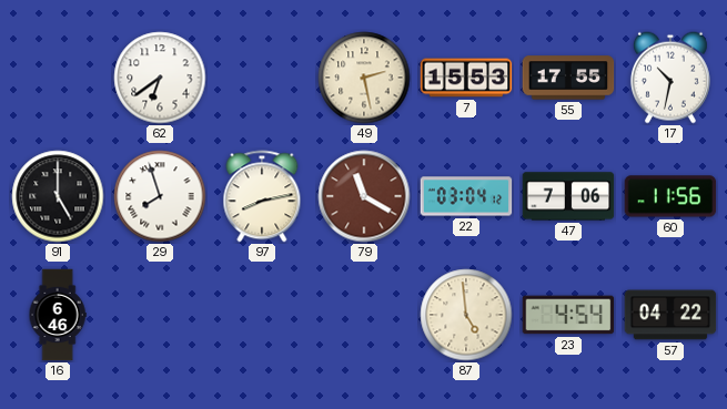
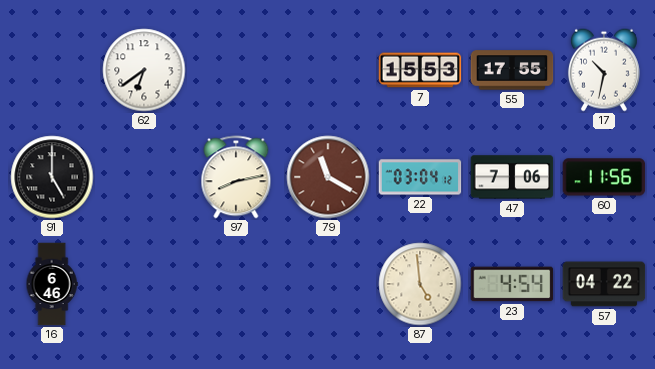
49: 2:28 -> none
29: 7:57 -> none
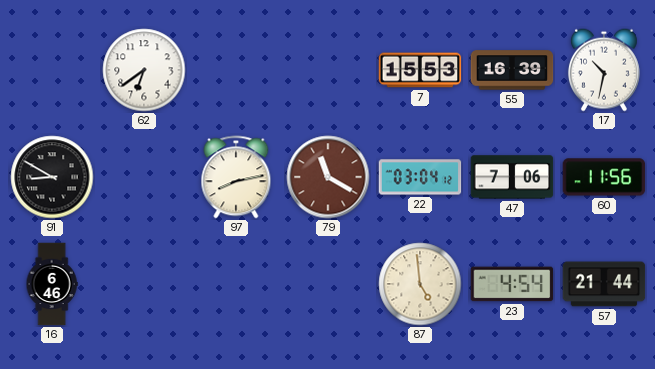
55: 17:55 -> 16:39
91: 5:00 -> 8:50
57: 04:22 -> 21:44
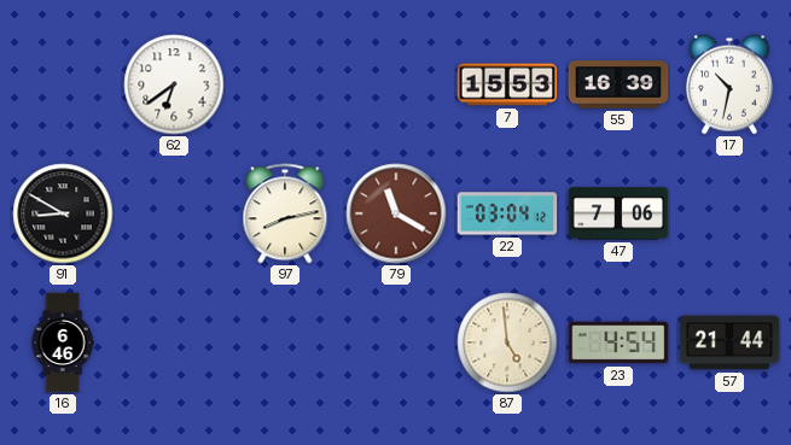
60: 11:56 -> none
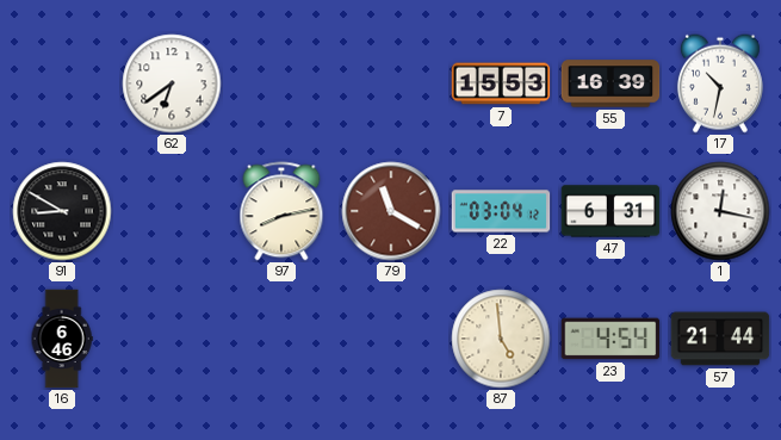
47: 7:06 -> 6:31
1: none -> 12:17
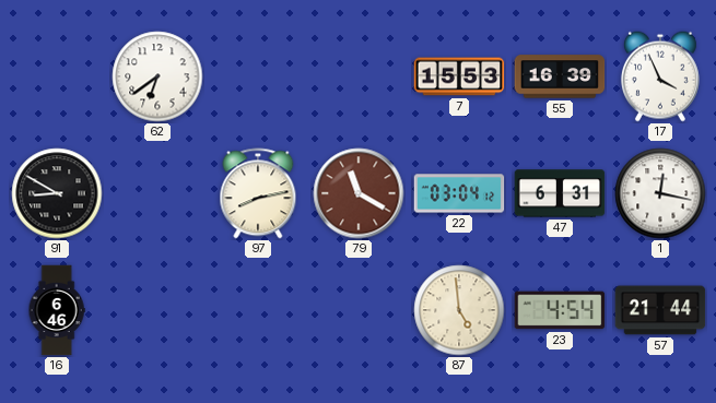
17: 10:32 -> 3:56
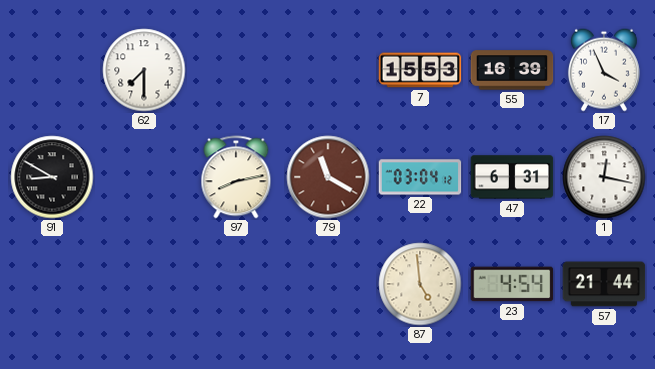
62: 6:39 -> 7:30
16: 6:46 -> none
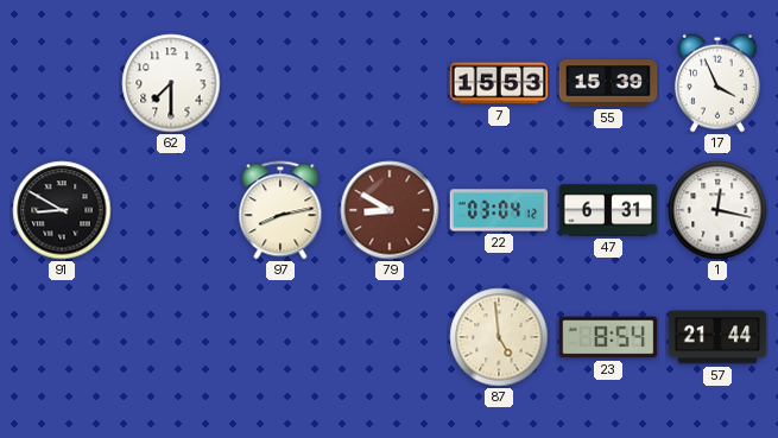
55: 16:39 -> 15:39
79: 11:20 -> 8:50
23: 4:54 -> 8:54
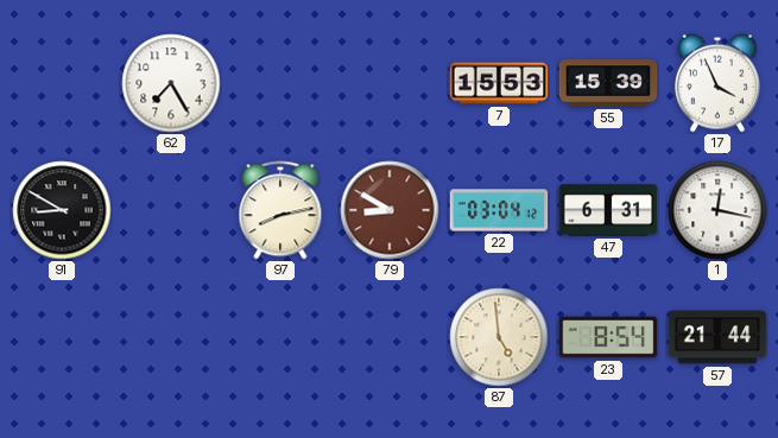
62: 7:30 -> 7:25
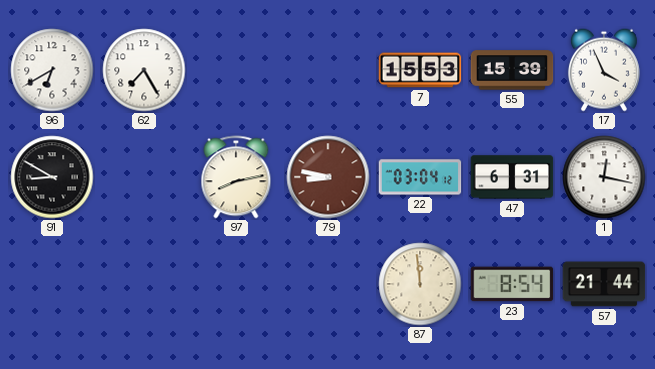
96: none -> 6:40
79: 8:50 -> 8:47
87: 4:59 -> 11:59
